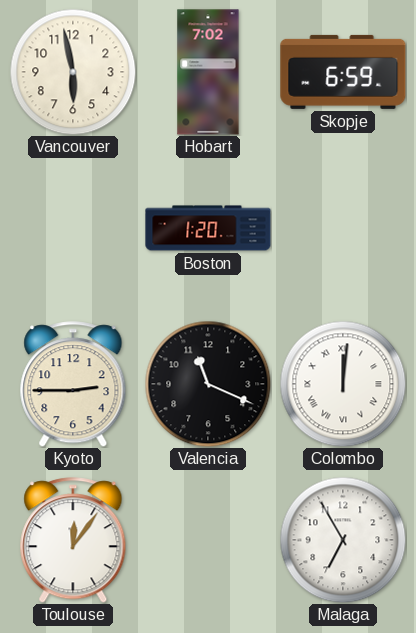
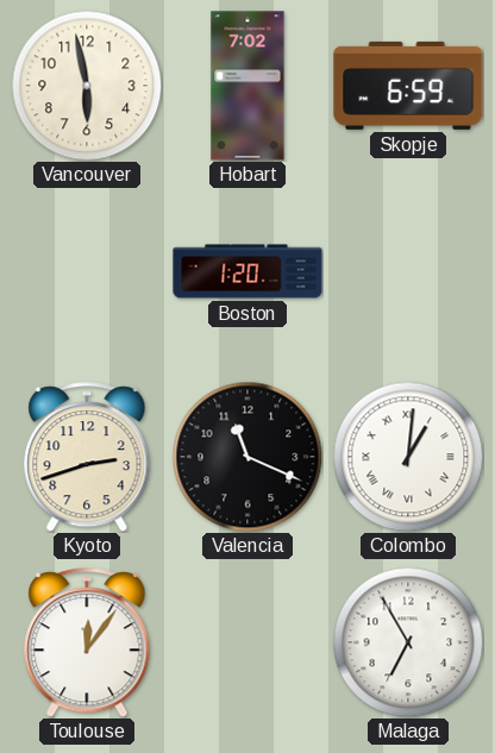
Kyoto: 2:45 -> 2:42
Colombo: 12:01 -> 1:01
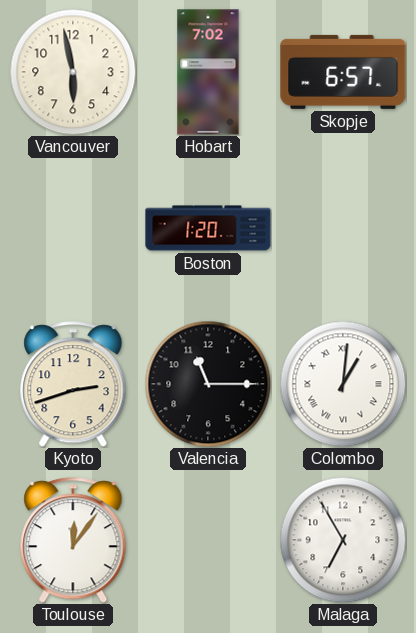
Skopje: 6:59 -> 6:57
Valencia: 11:19 -> 11:15
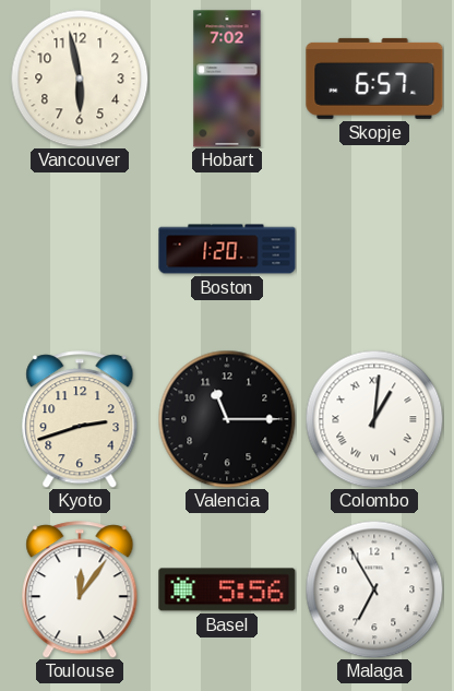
Basel: none -> 5:56
